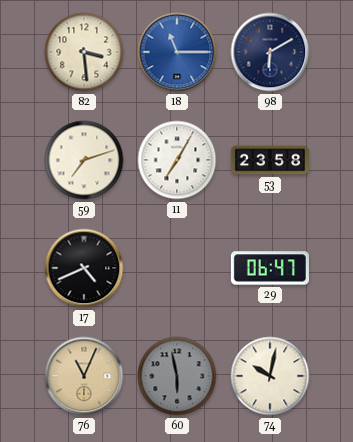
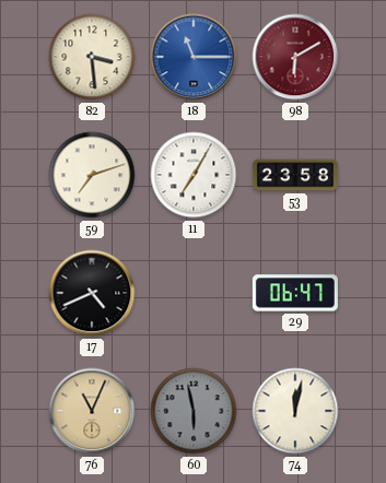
98 dial: navy -> burgundy
74: 10:02 -> 12:02
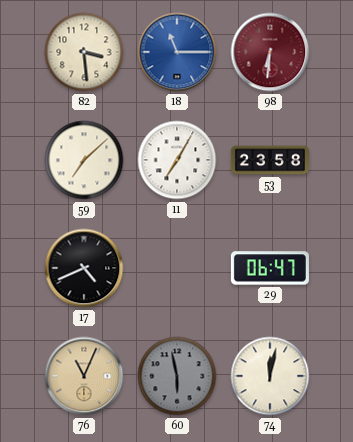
98: 6:10 -> 6:31
59: 7:12 -> 7:08
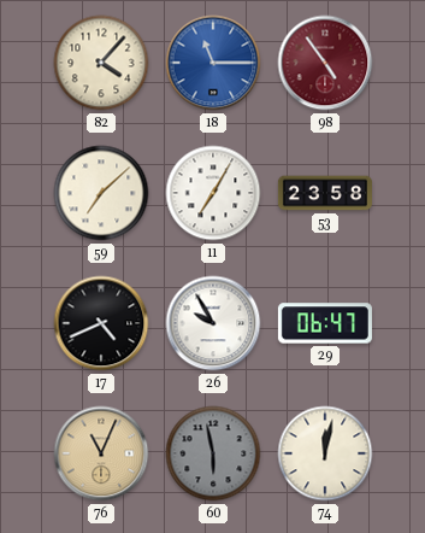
82: 3:29 -> 4:07
98: 6:31 -> 4:54
26: none -> 9:55
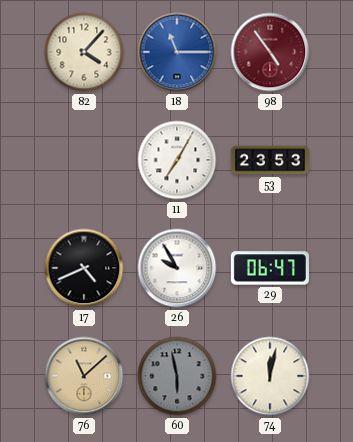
59: 7:08 -> none
53: 23:58 -> 23:53
76: 11:04 -> 11:08
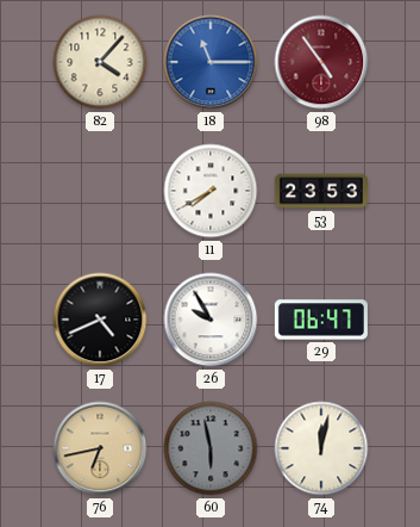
11: 7:05 -> 7:40
76: 11:08 -> 6:43
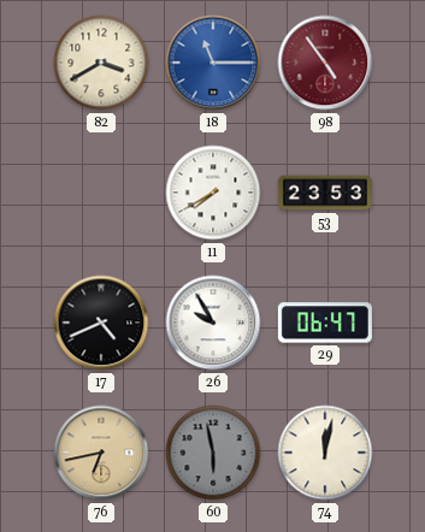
82: 4:07 -> 3:40
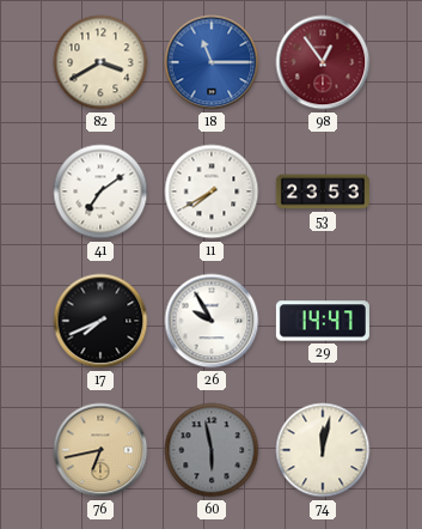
98: 4:54 -> 12:54
41: none -> 7:09
17: 4:41 -> 7:41
29: 06:47 -> 14:47
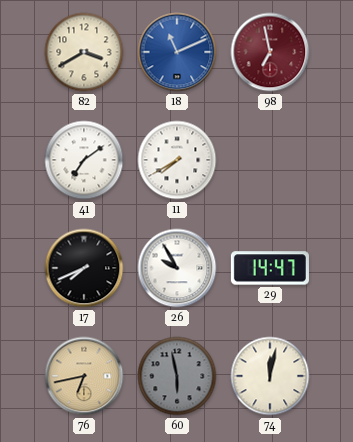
18: 11:15 -> 11:11
98: 12:54 -> 6:58
53: 23:53 -> none
